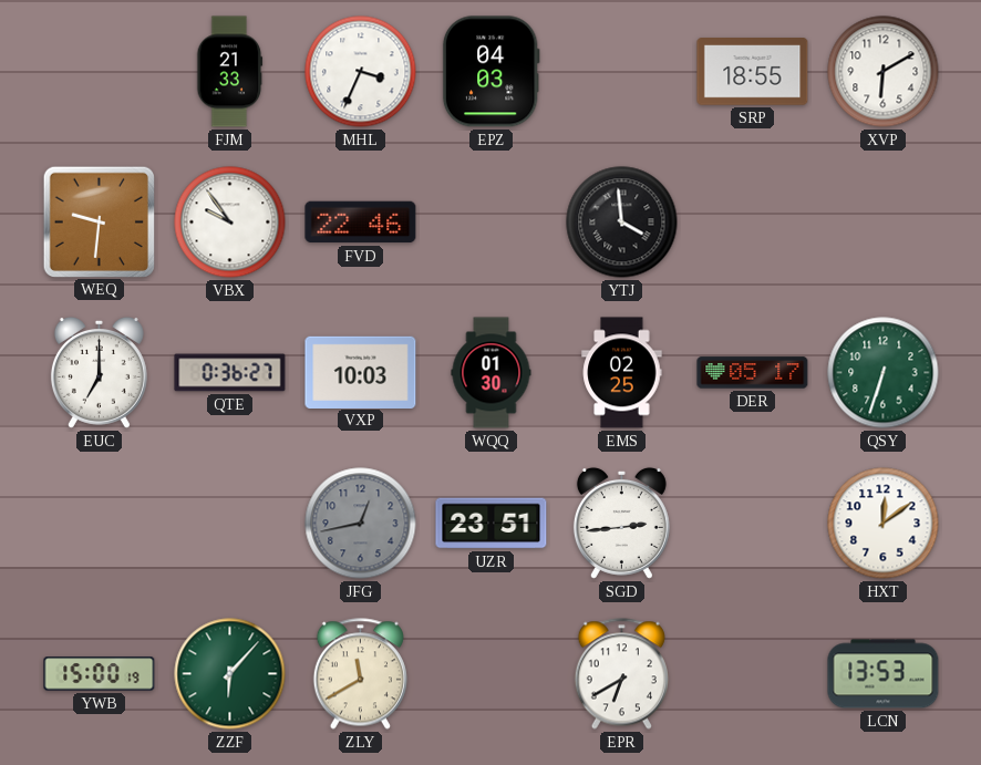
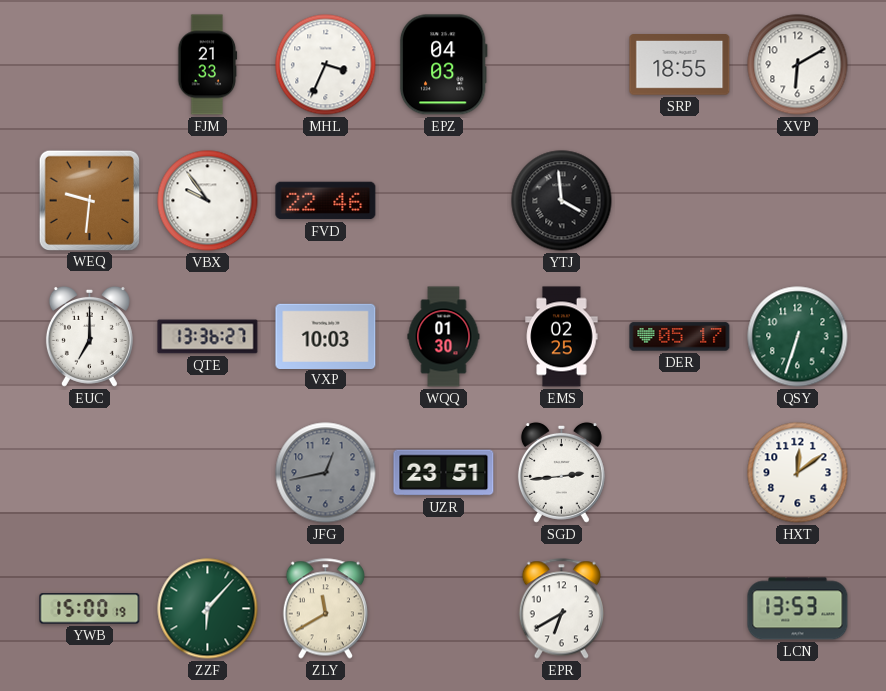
QTE: 0:36 -> 13:36
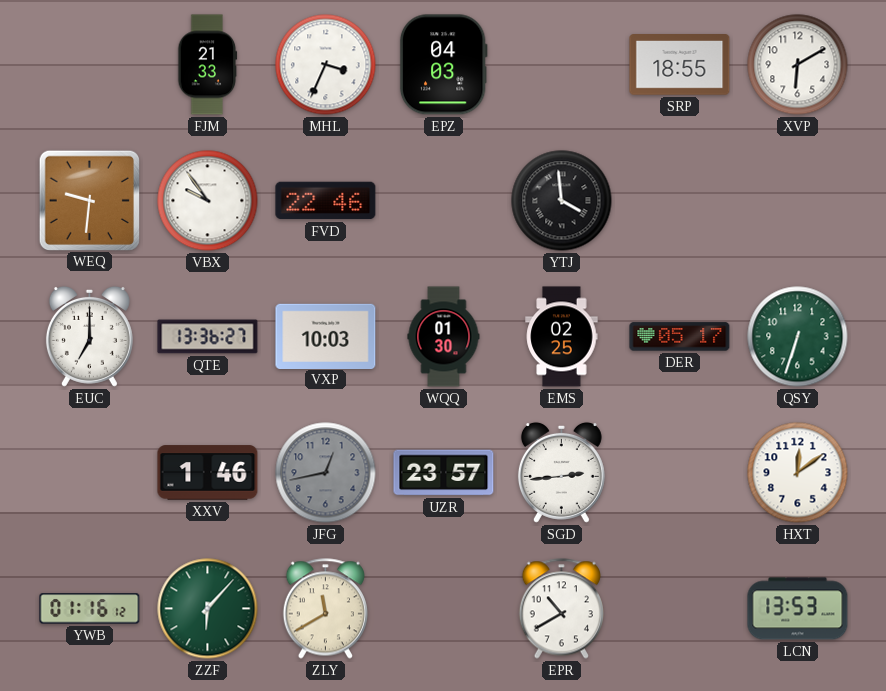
XXV: none -> 1:46
UZR: 23:51 -> 23:57
YWB: 15:00 -> 01:16
EPR: 6:40 -> 10:40
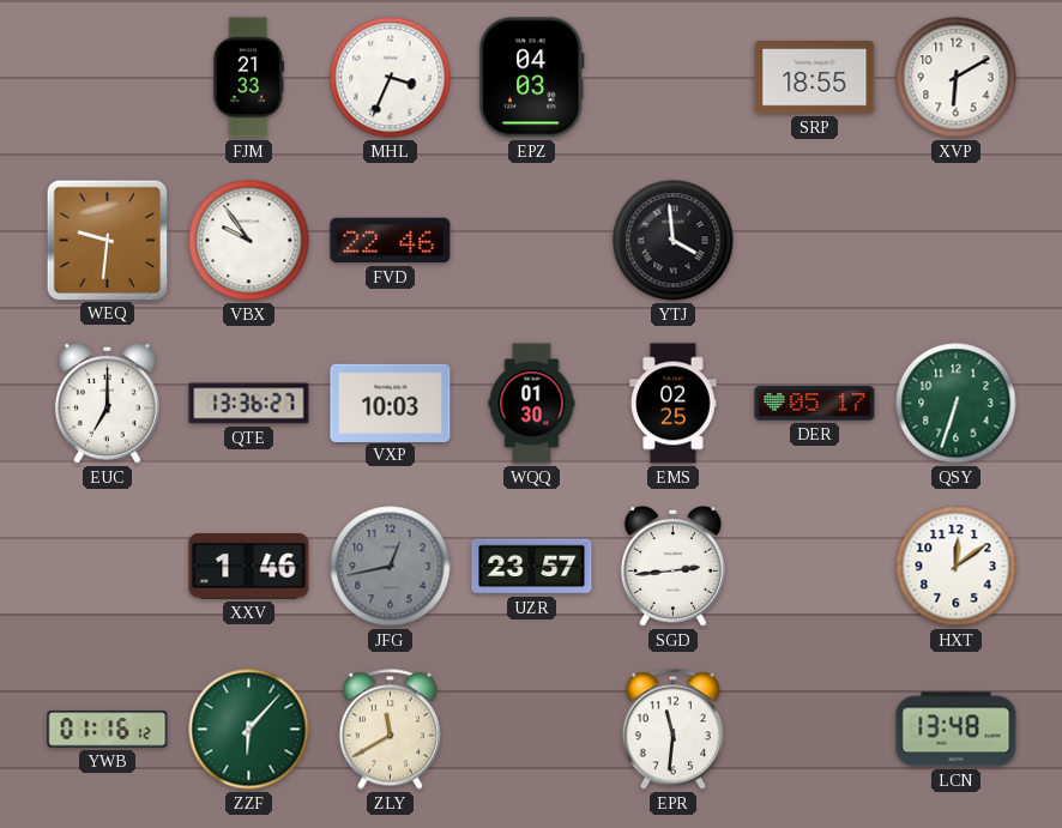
EPR: 10:40 -> 11:31
LCN: 13:53 -> 13:48
